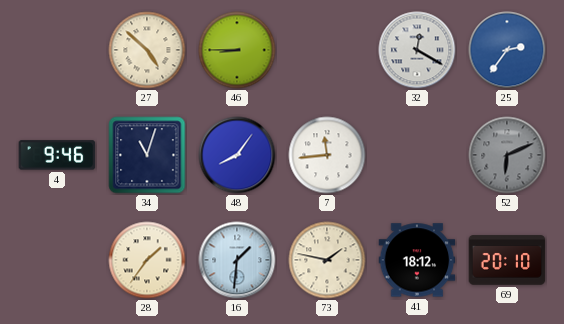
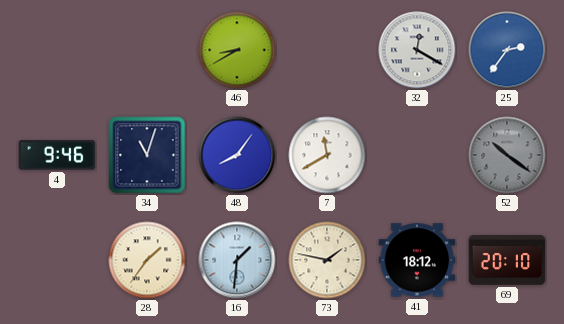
27: 4:52 -> none
46: 8:45 -> 8:40
7: 11:44 -> 11:40
52: 6:11 -> 10:21
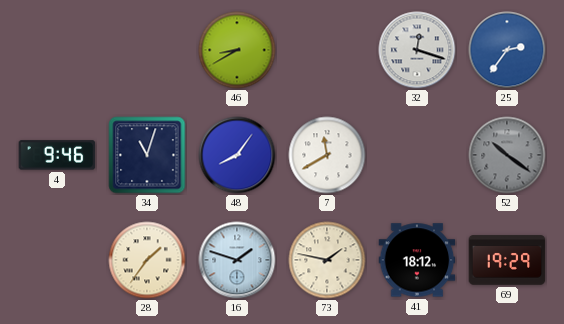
32: 12:20 -> 12:18
16: 1:31 -> 1:48
69: 20:10 -> 19:29
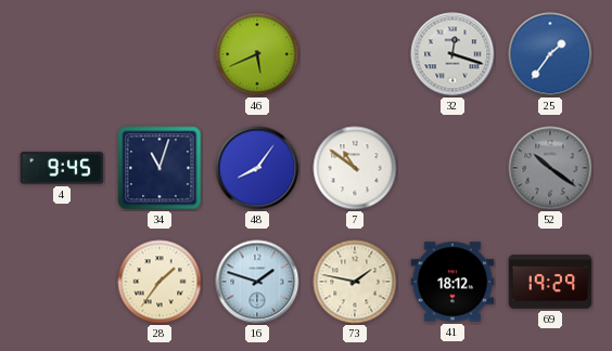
46: 8:40 -> 5:41
25: 2:36 -> 1:36
4: 9:46 -> 9:45
7: 11:40 -> 10:51
